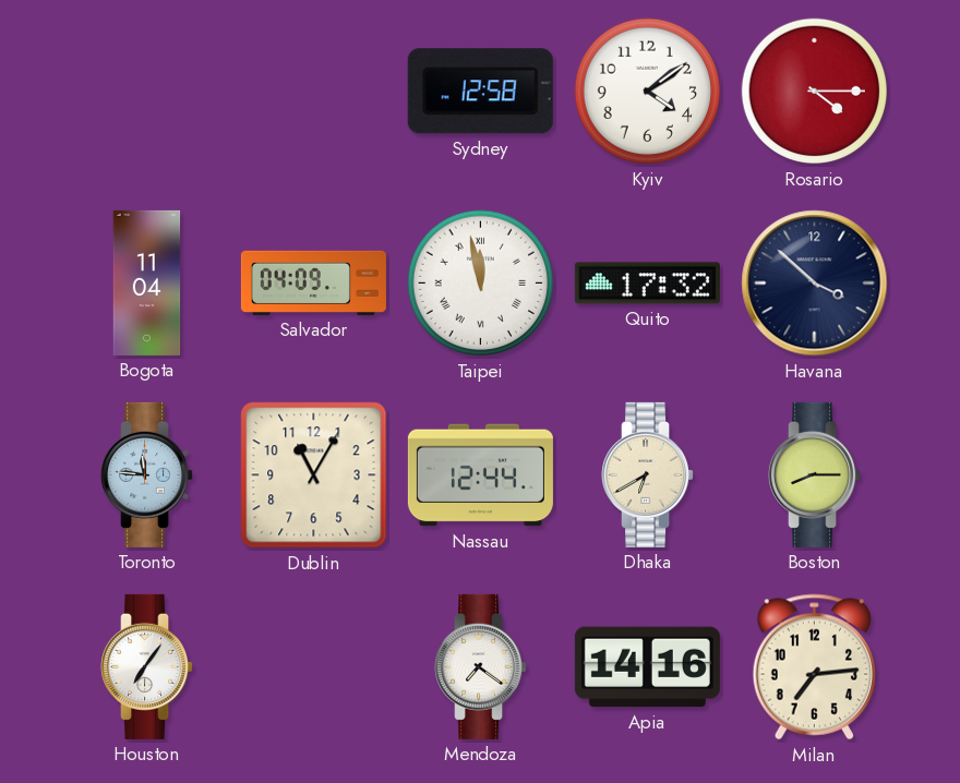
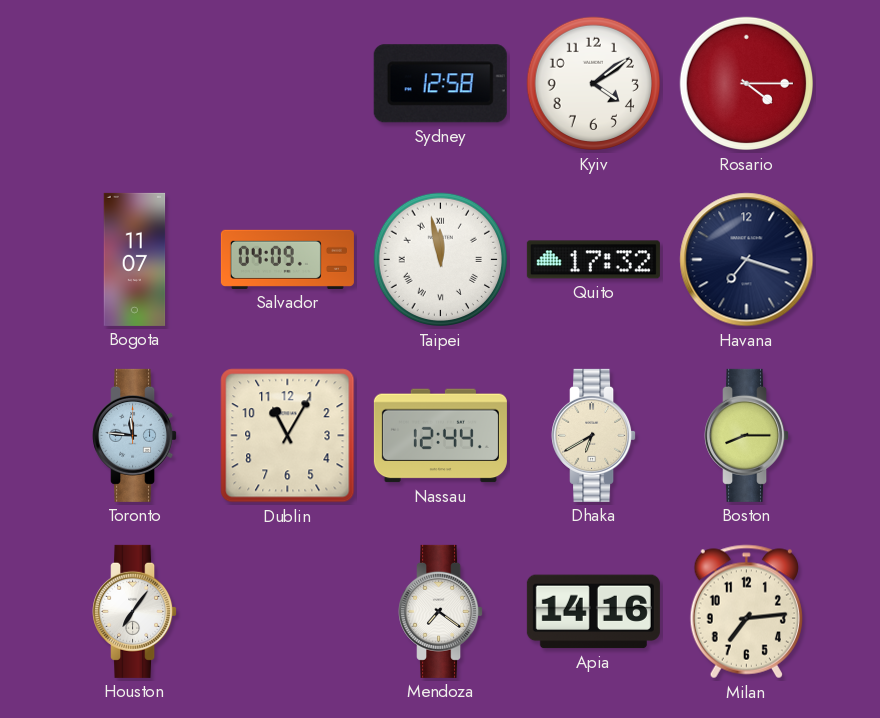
Bogota: 11:04 -> 11:07
Havana: 3:52 -> 7:18
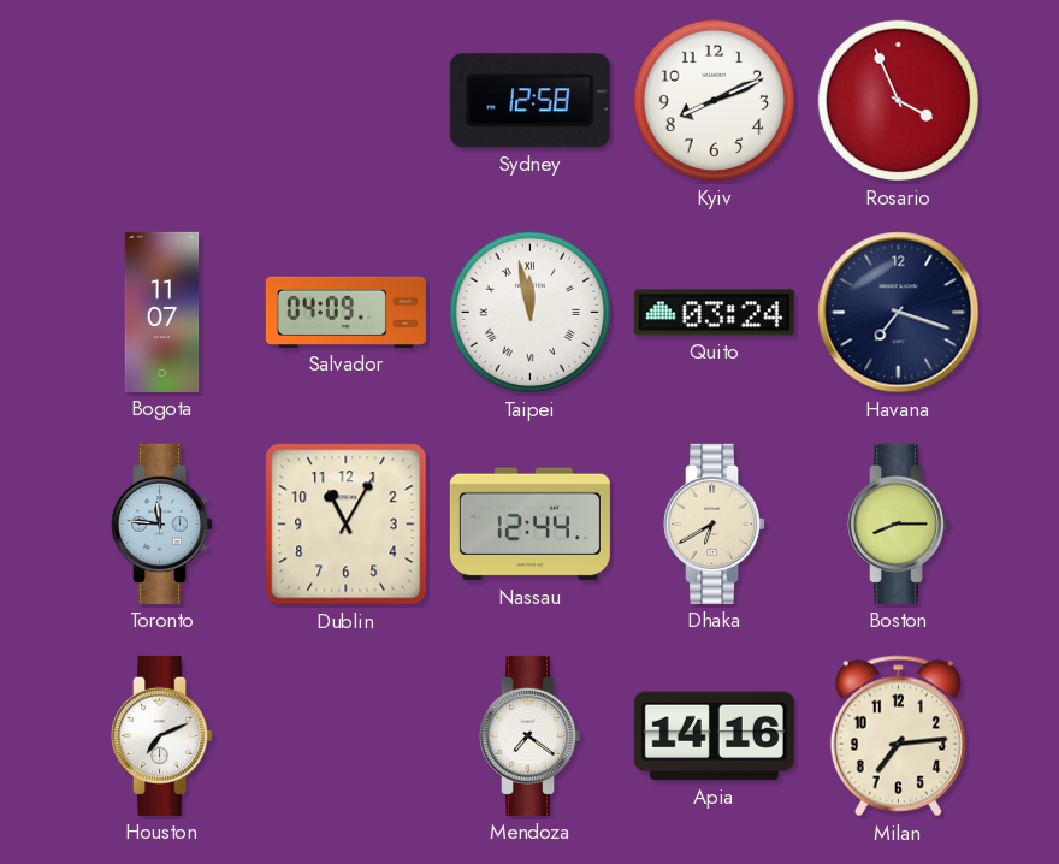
Kyiv: 4:09 -> 8:11
Rosario: 4:15 -> 3:56
Quito: 17:32 -> 03:24
Houston: 7:06 -> 7:11
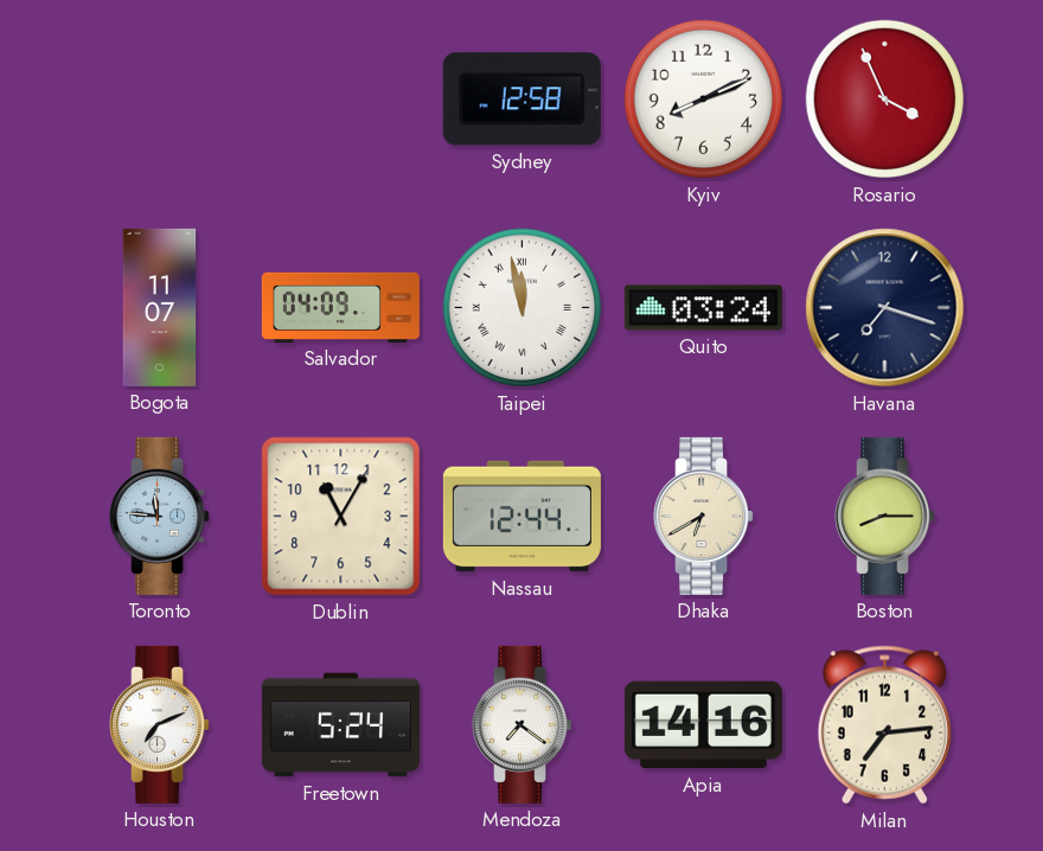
Freetown: none -> 5:24
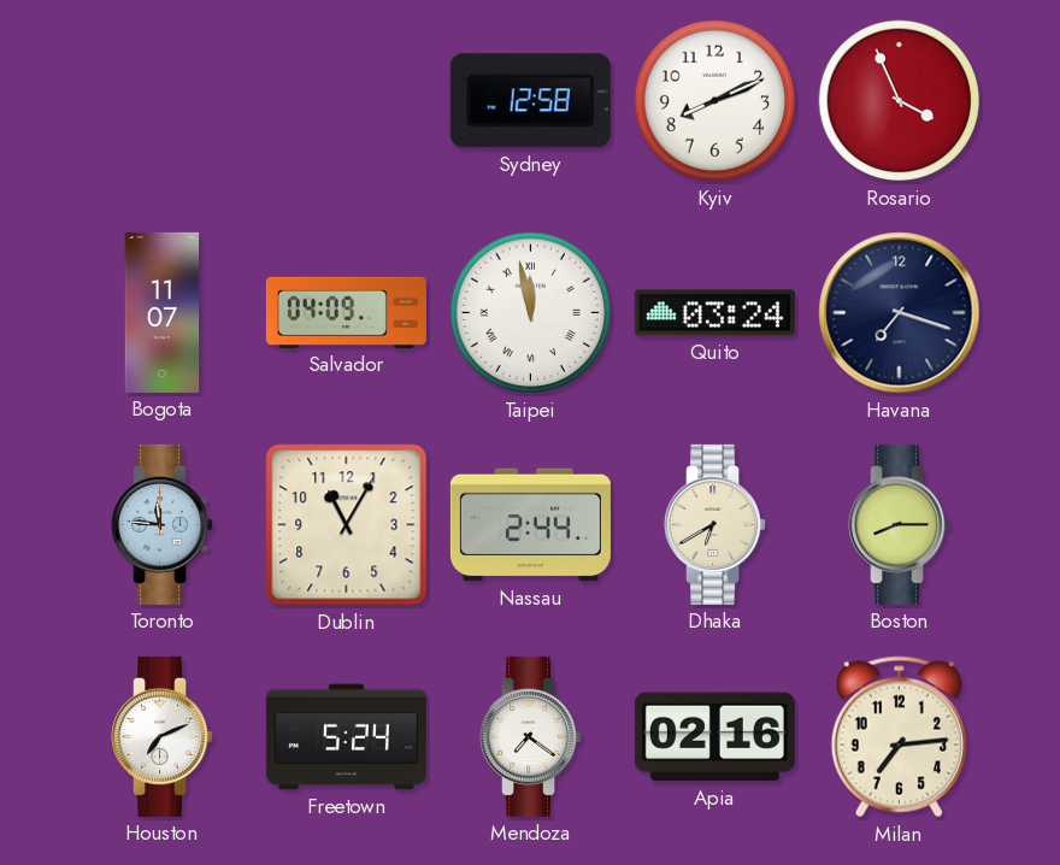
Nassau: 12:44 -> 2:44
Apia: 14:16 -> 02:16
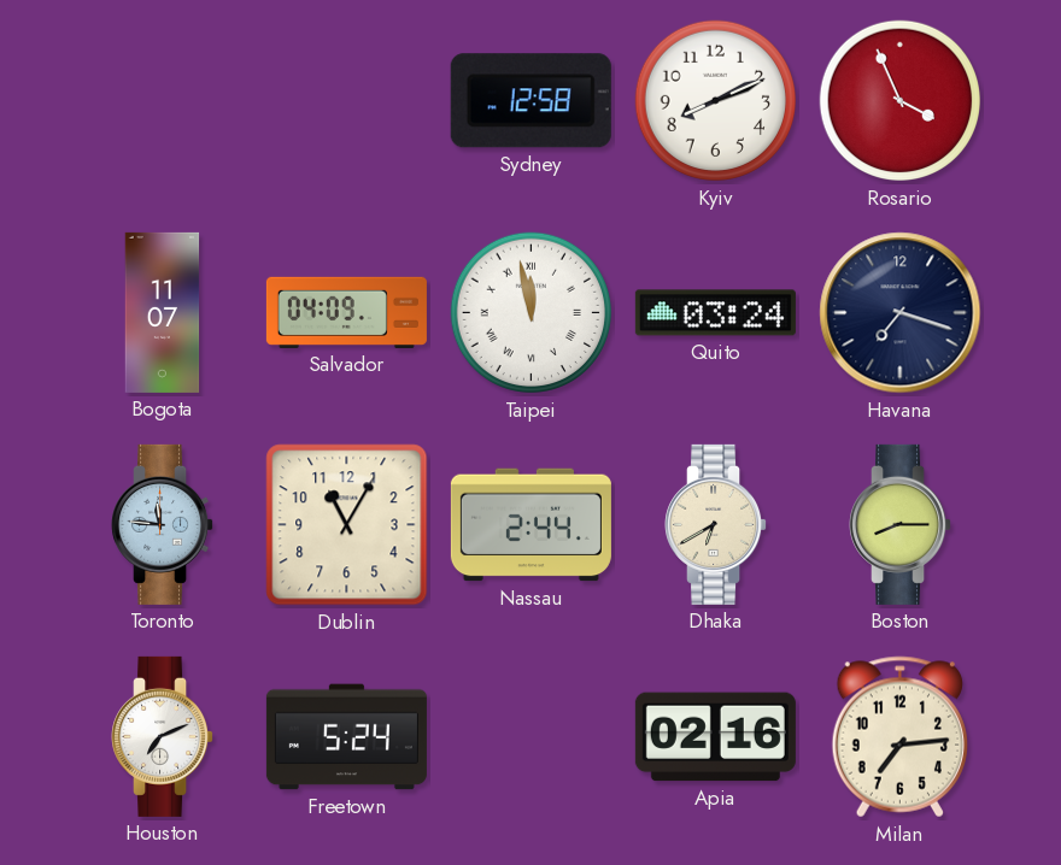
Mendoza: 7:21 -> none
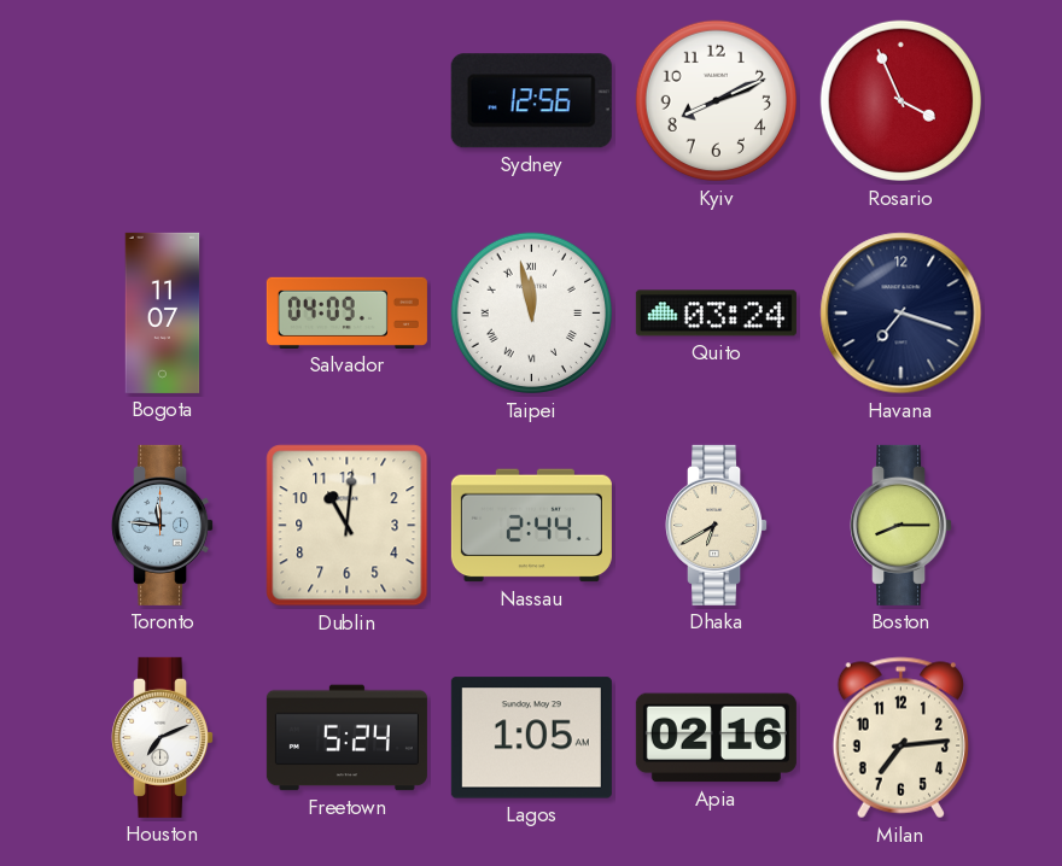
Sydney: 12:58 -> 12:56
Dublin: 11:05 -> 11:01
Lagos: none -> 1:05
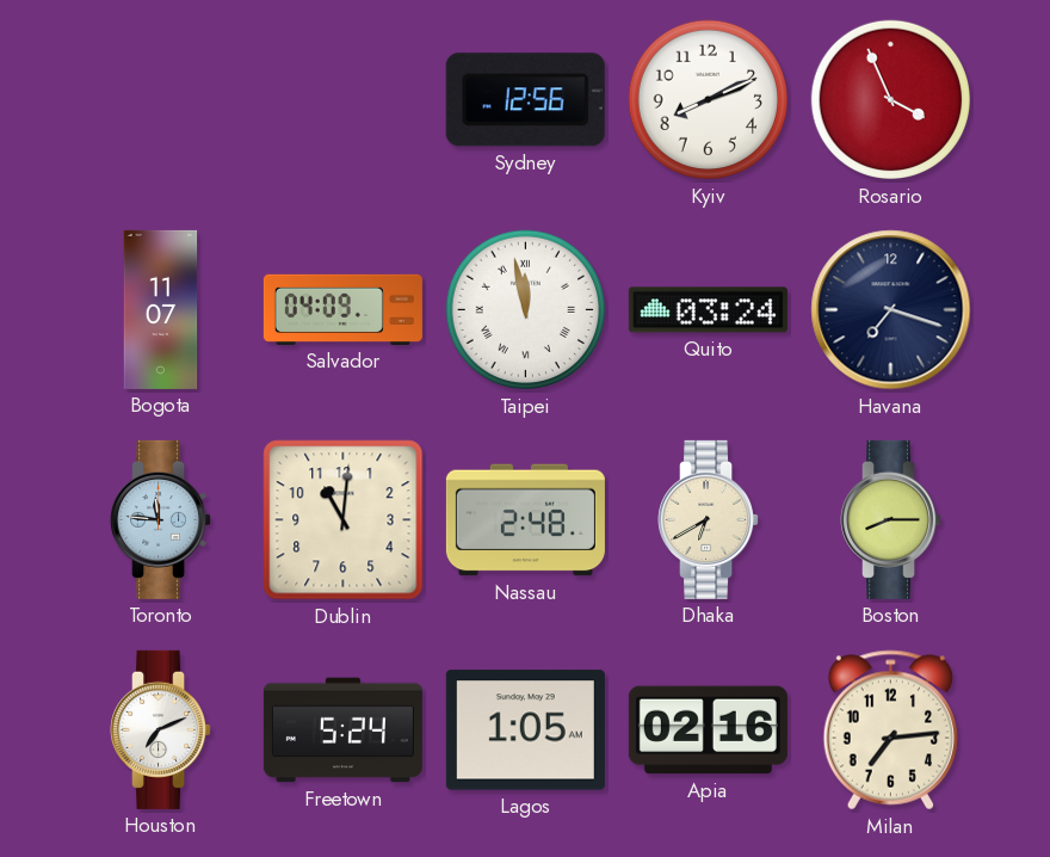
Nassau: 2:44 -> 2:48
